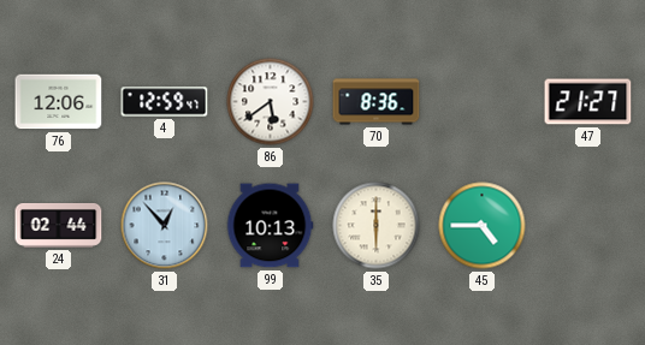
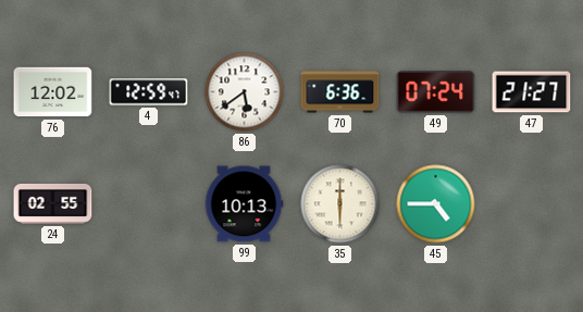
76: 12:06 -> 12:02
70: 8:36 -> 6:36
49: none -> 07:24
24: 02:44 -> 02:55
31: 12:53 -> none
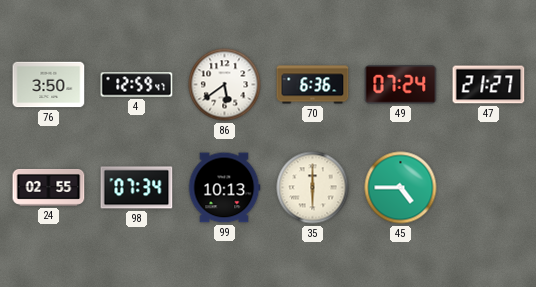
76: 12:02 -> 3:50
98: none -> 07:34
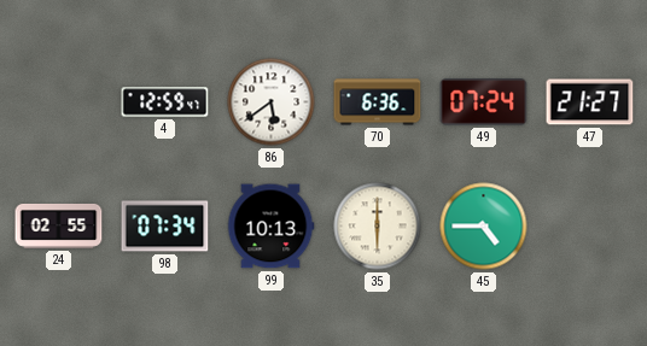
76: 3:50 -> none
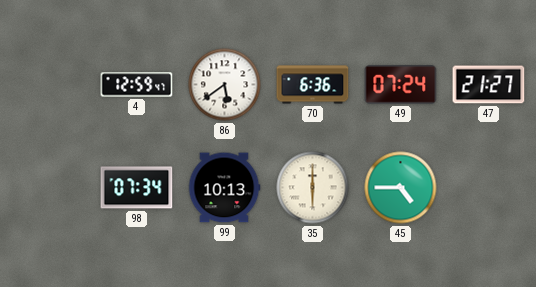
24: 02:55 -> none
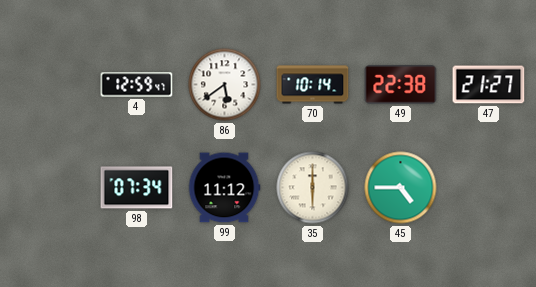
70: 6:36 -> 10:14
49: 07:24 -> 22:38
99: 10:13 -> 11:12
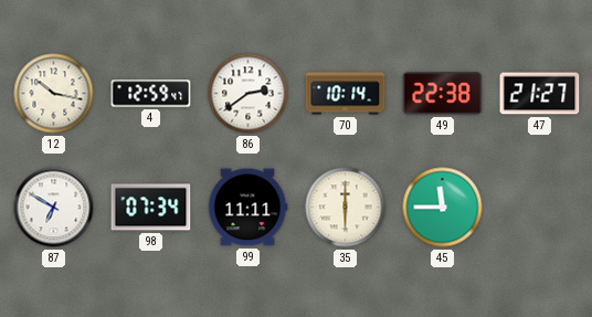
12: none -> 10:17
86: 5:39 -> 2:39
87: none -> 6:50
99: 11:12 -> 11:11
45: 4:45 -> 11:45
